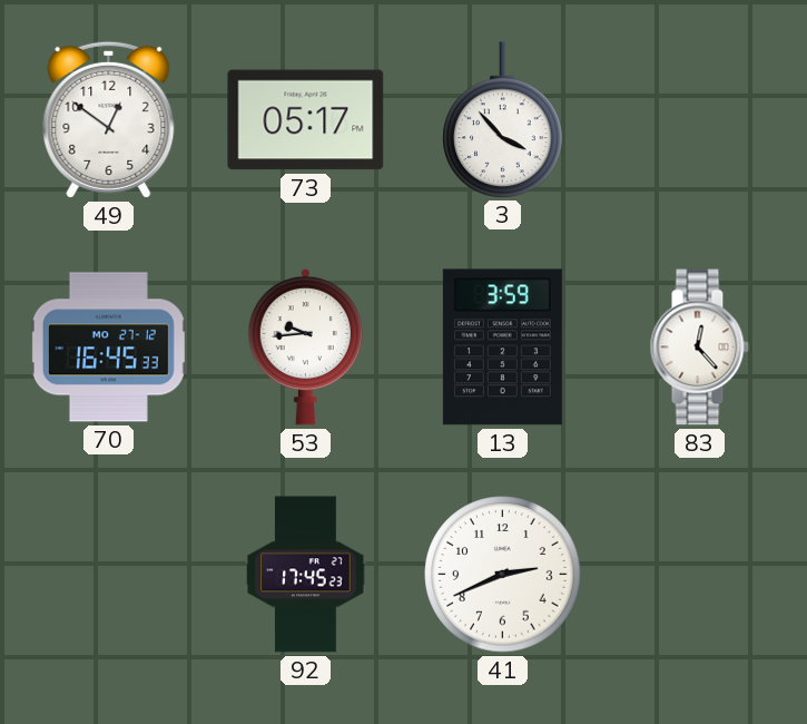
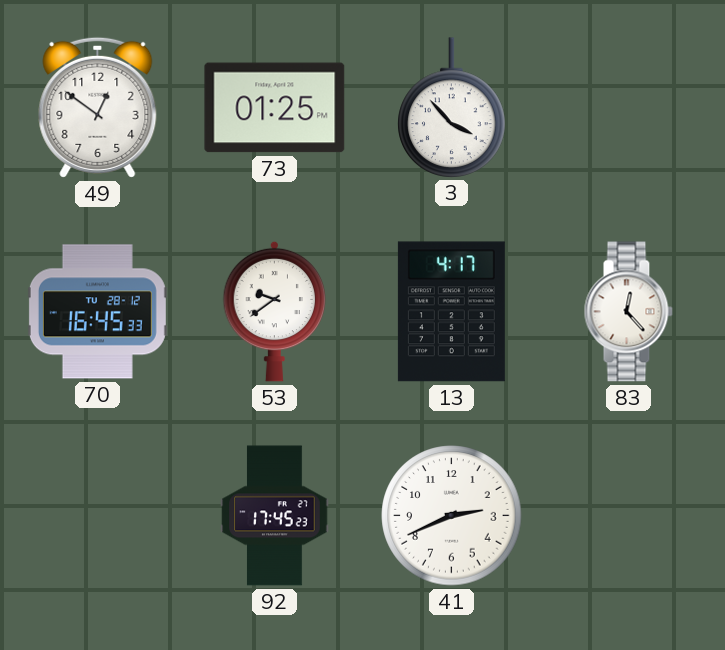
73: 05:17 -> 01:25
70 date: MO 27-12 -> TU 28-12
53: 9:44 -> 9:39
13: 3:59 -> 4:17
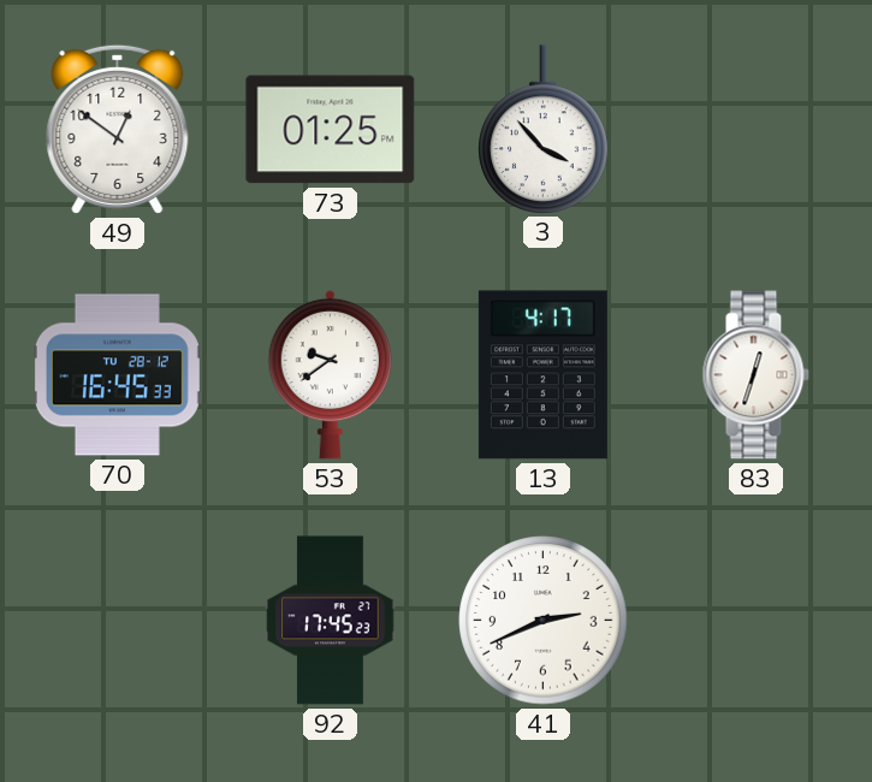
83: 12:23 -> 12:33
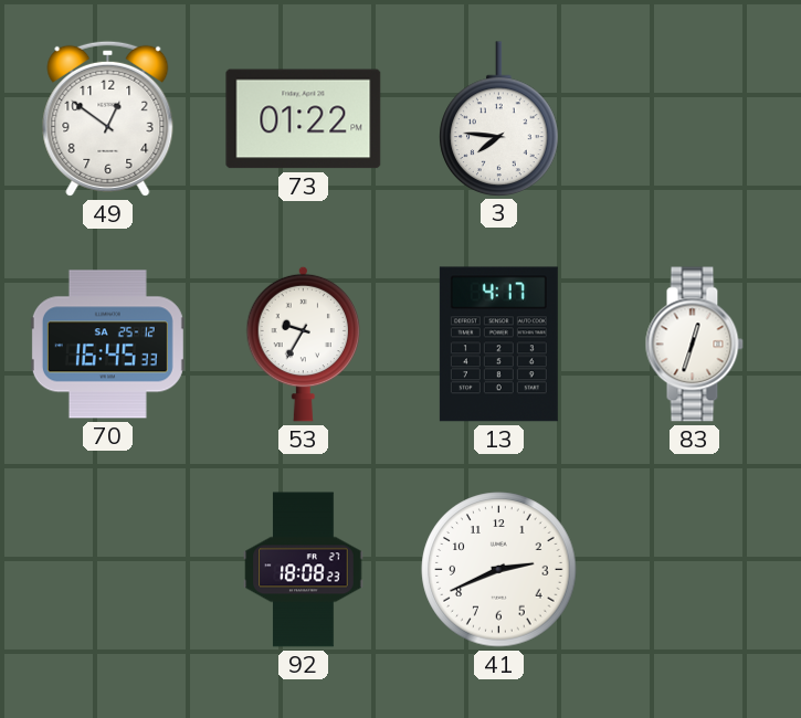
73: 01:25 -> 01:22
3: 3:53 -> 7:46
70 date: TU 28-12 -> SA 25-12
53: 9:39 -> 9:35
92: 17:45 -> 18:08
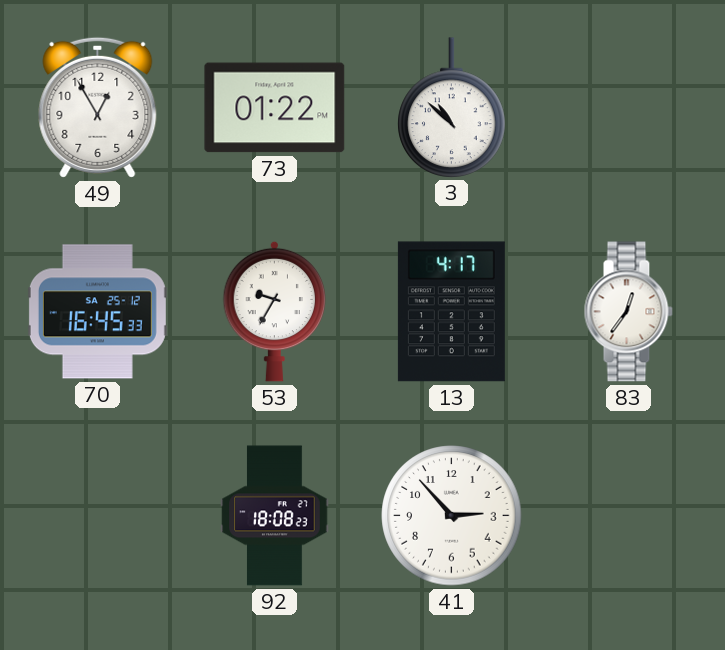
49: 12:51 -> 12:55
3: 7:46 -> 10:52
83: 12:33 -> 12:36
41: 2:41 -> 2:53
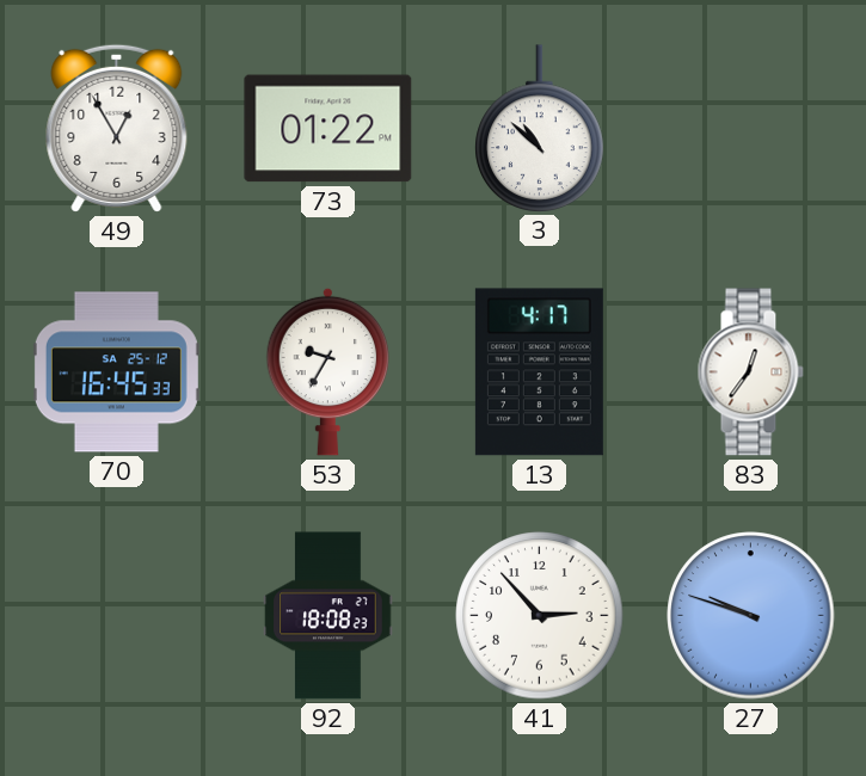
27: none -> 9:48
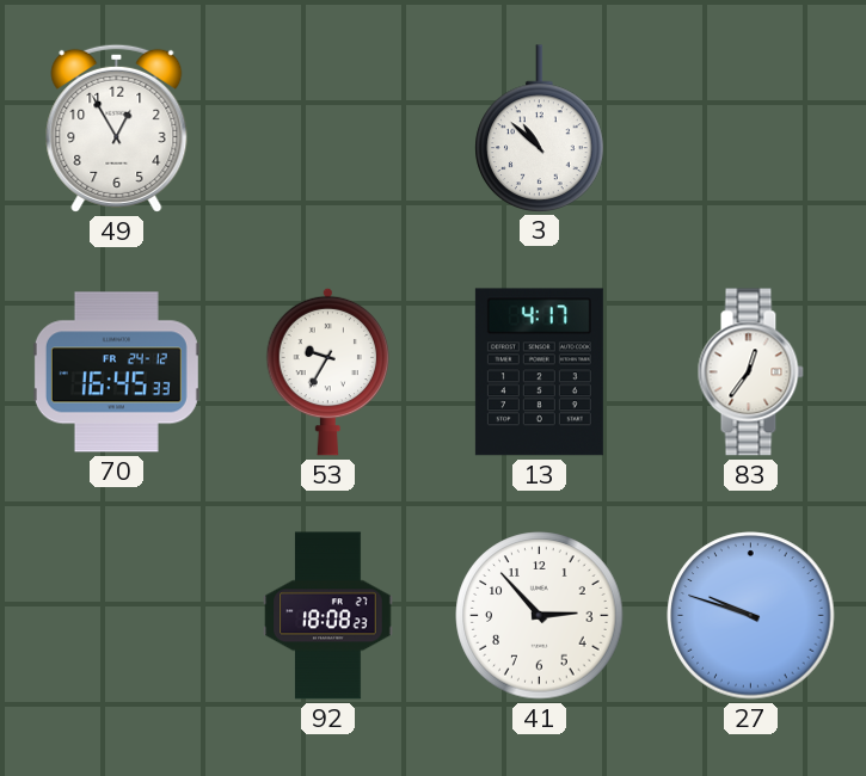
73: 01:22 -> none
70 date: SA 25-12 -> FR 24-12
